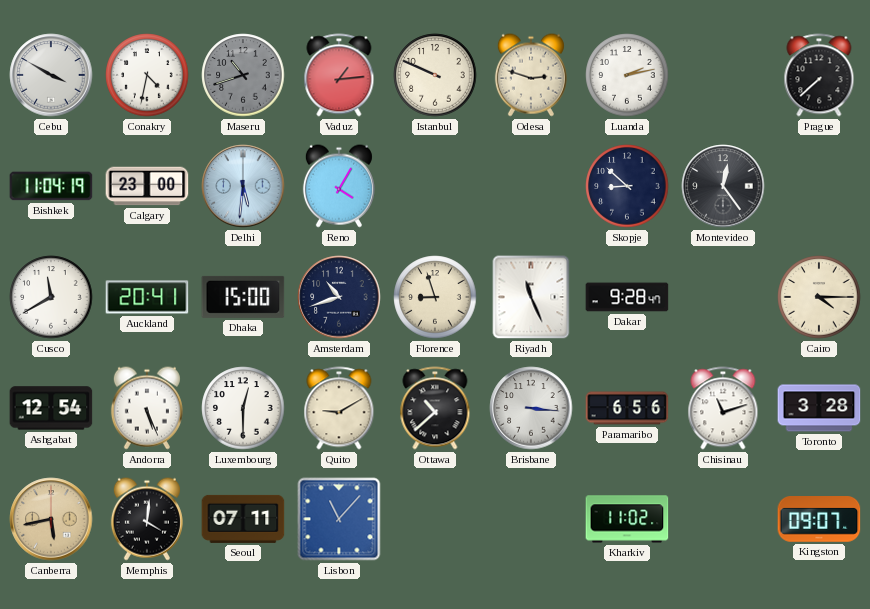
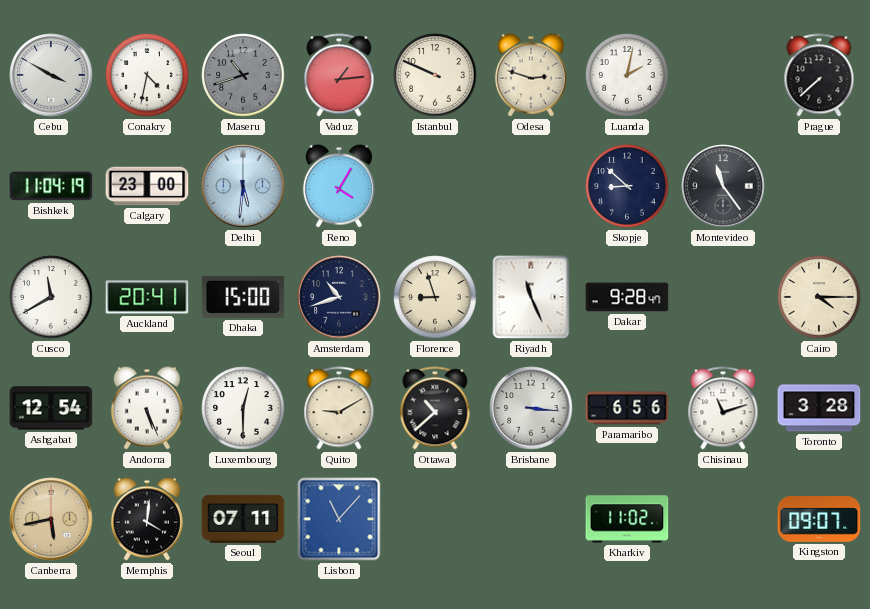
Luanda: 2:13 -> 2:02
Montevideo: 12:24 -> 11:24
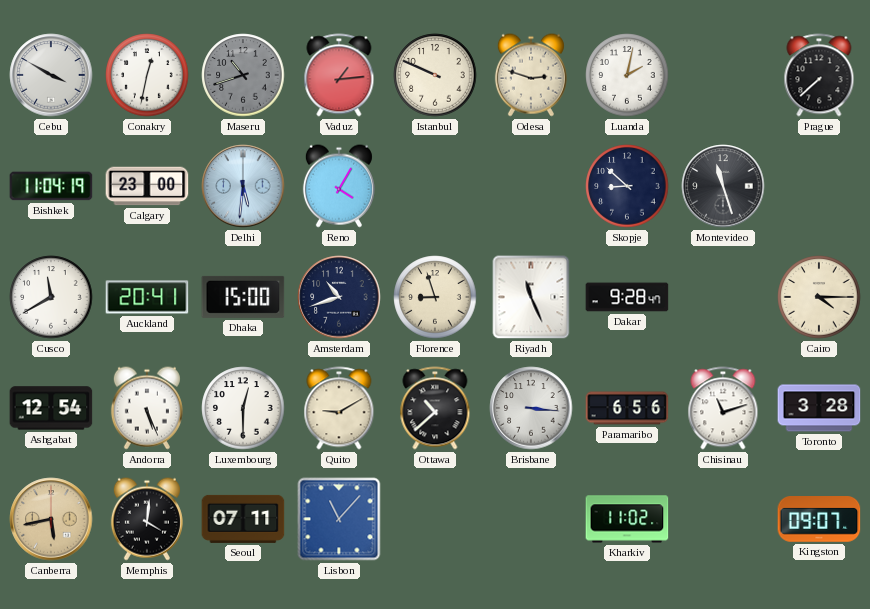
Conakry: 4:32 -> 12:32
Montevideo: 11:24 -> 11:27
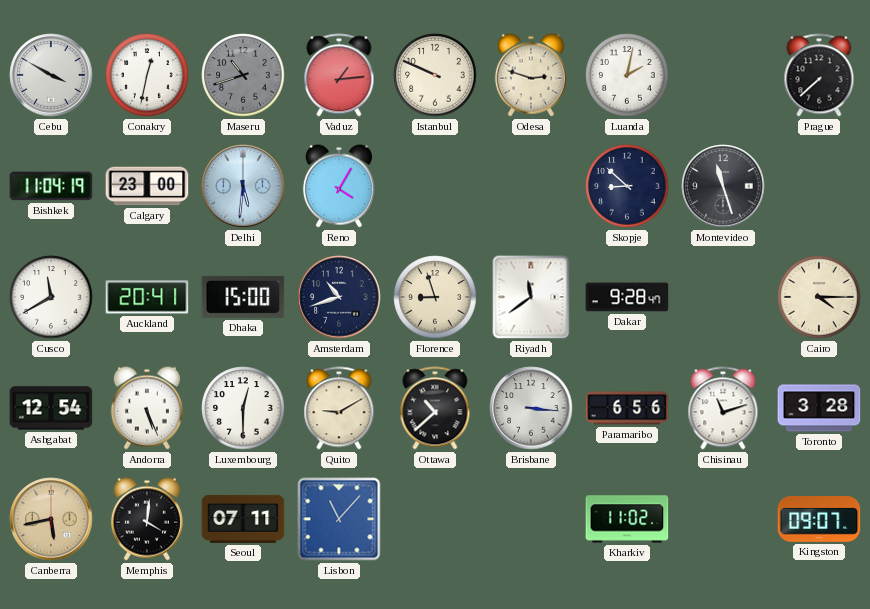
Riyadh: 11:26 -> 11:39
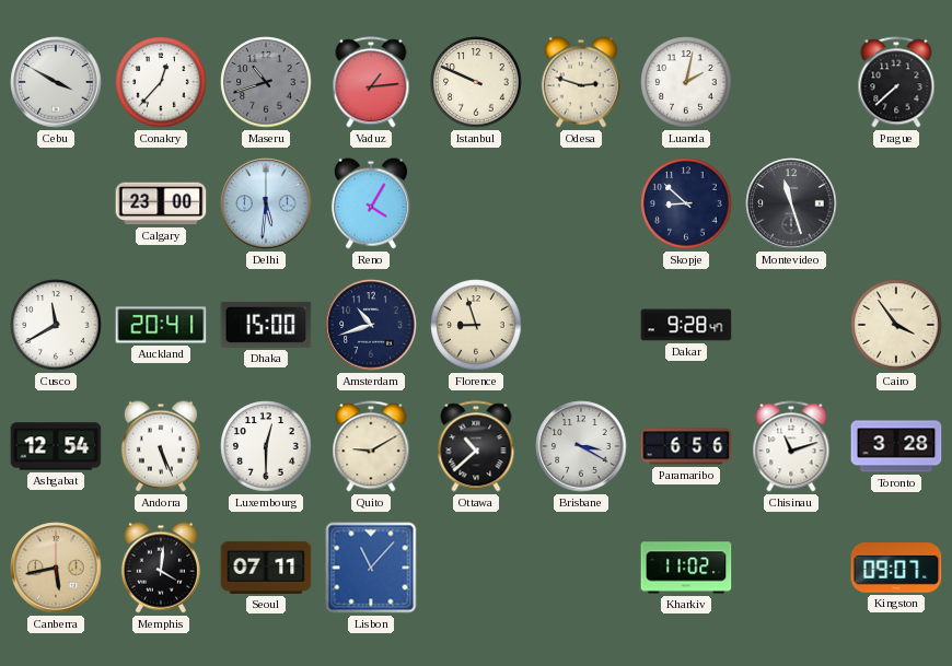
Conakry: 12:32 -> 12:37
Bishkek: 11:04 -> none
Riyadh: 11:39 -> none
Cairo: 4:15 -> 3:54
Brisbane: 3:16 -> 3:20
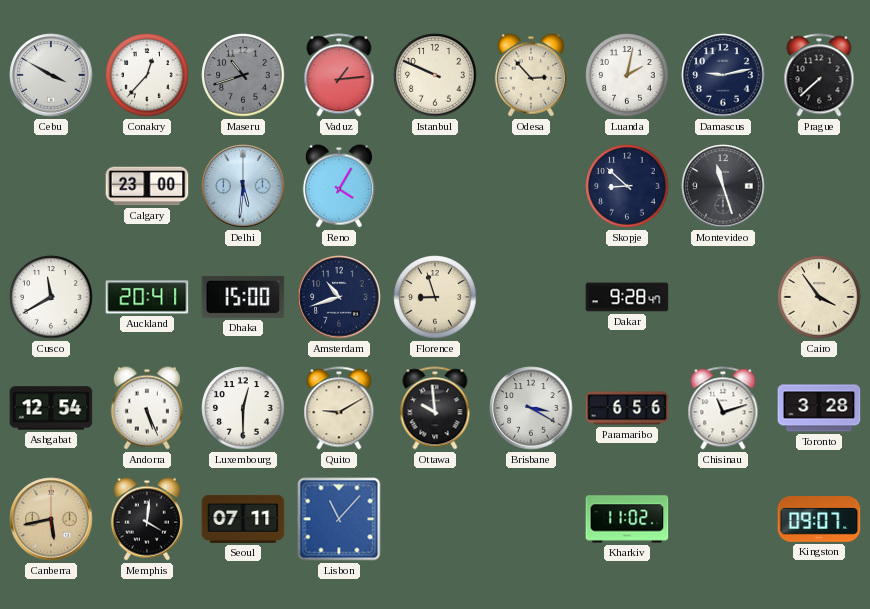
Odesa: 2:48 -> 2:53
Damascus: none -> 9:13
Ottawa: 10:38 -> 9:59
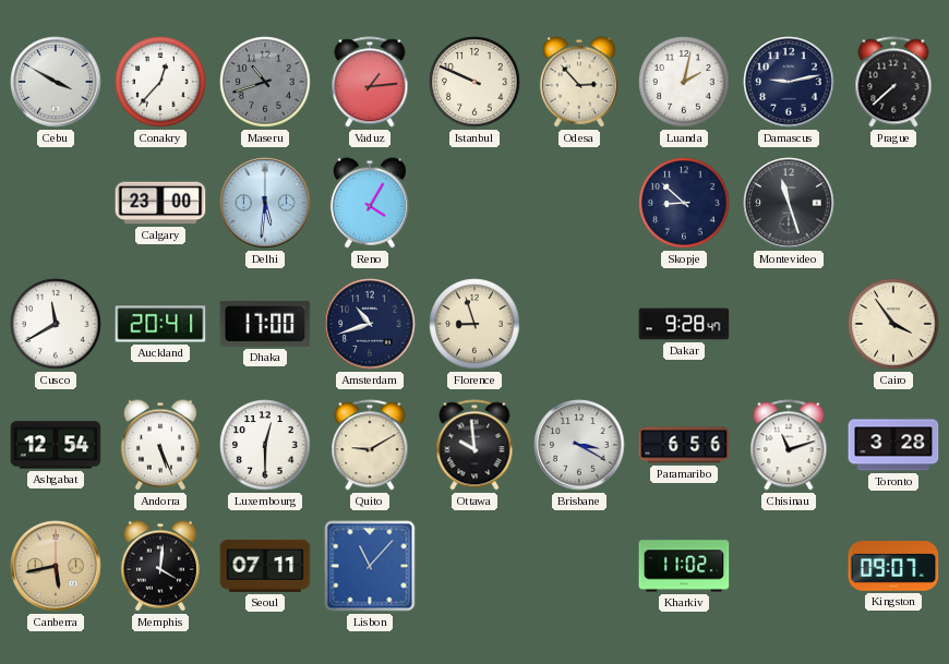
Dhaka: 15:00 -> 17:00
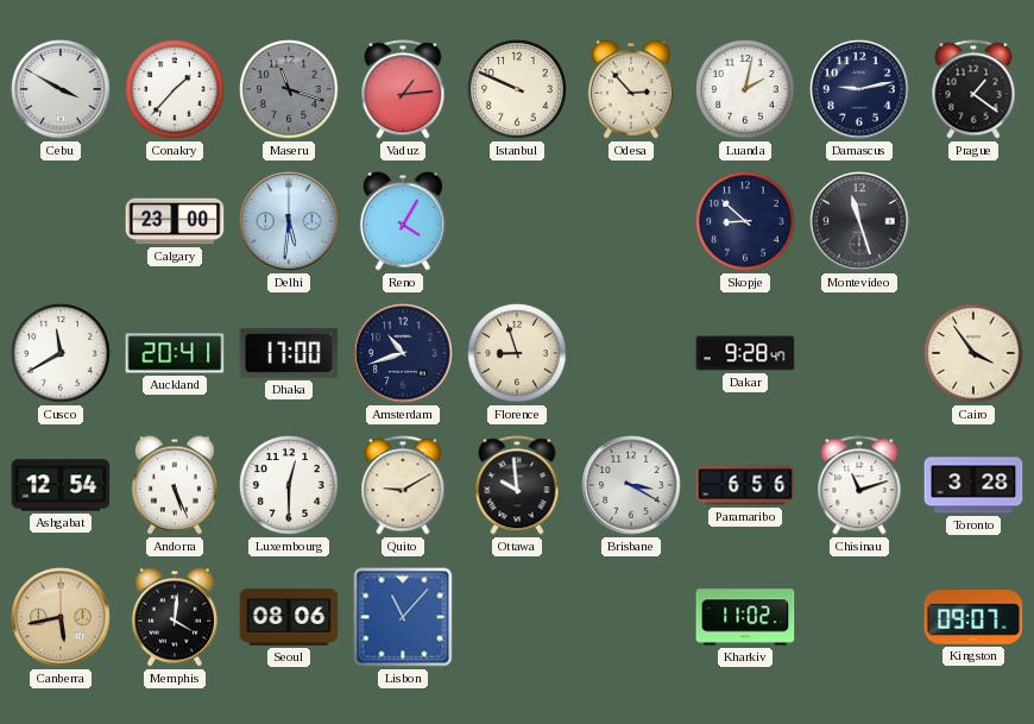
Conakry: 12:37 -> 1:37
Maseru: 10:42 -> 11:18
Prague: 7:38 -> 1:21
Seoul: 07:11 -> 08:06
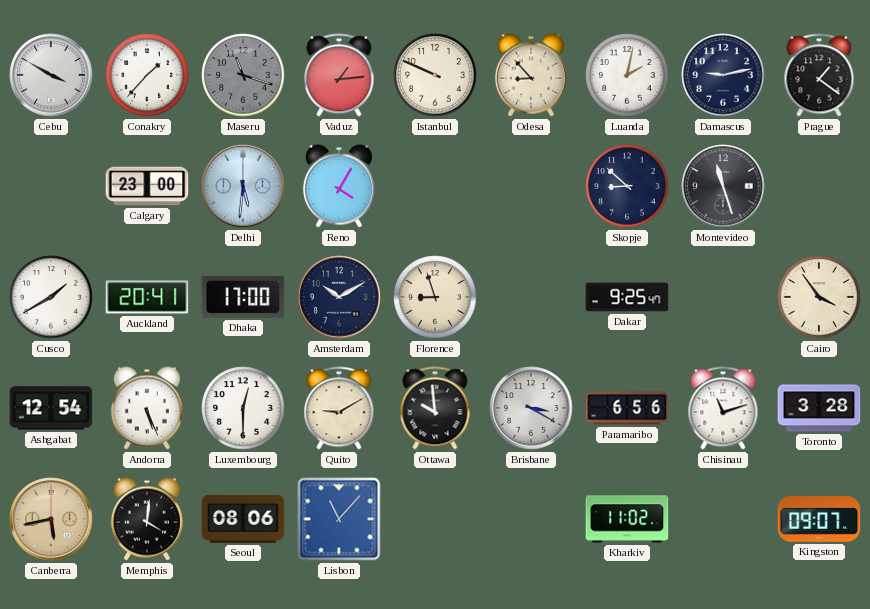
Odesa: 2:53 -> 8:53
Cusco: 11:40 -> 1:40
Amsterdam: 10:42 -> 10:10
Dakar: 9:28 -> 9:25
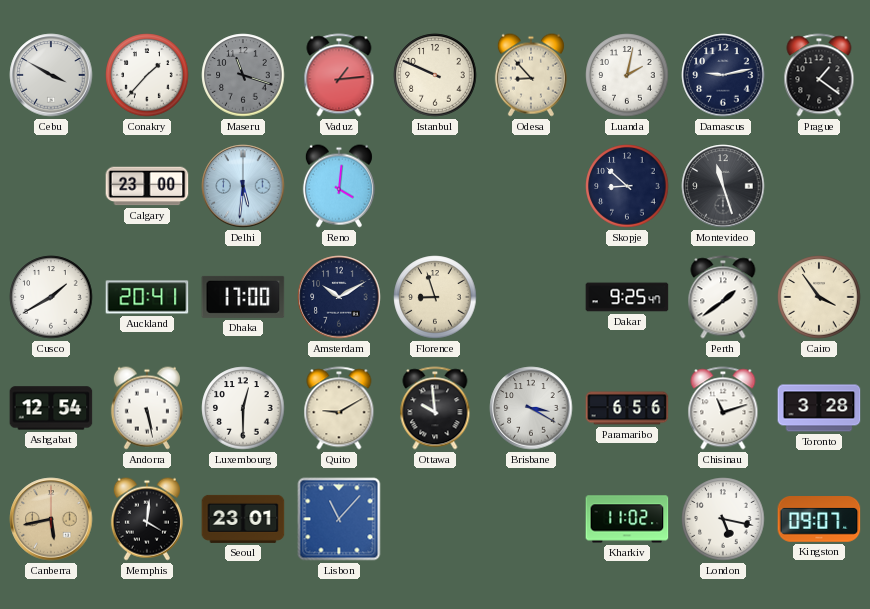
Reno: 4:05 -> 4:01
Perth: none -> 1:39
Andorra: 5:26 -> 5:28
Seoul: 08:06 -> 23:01
London: none -> 5:17
